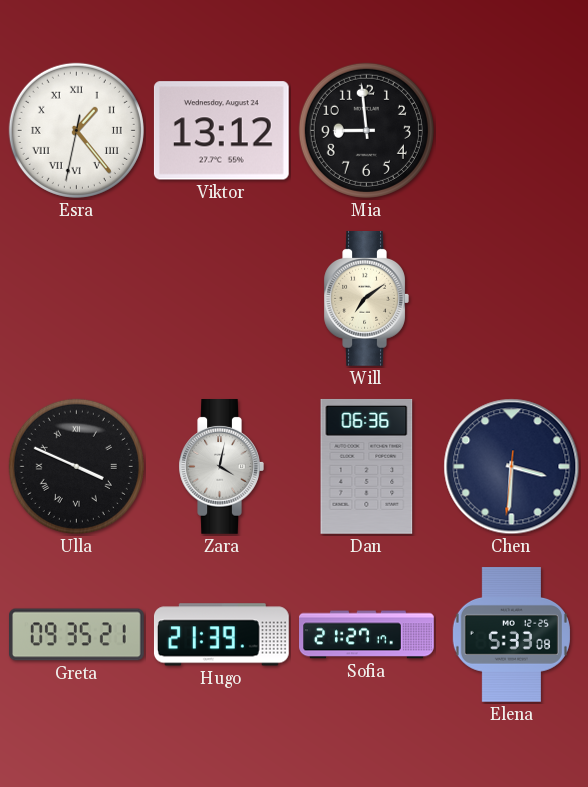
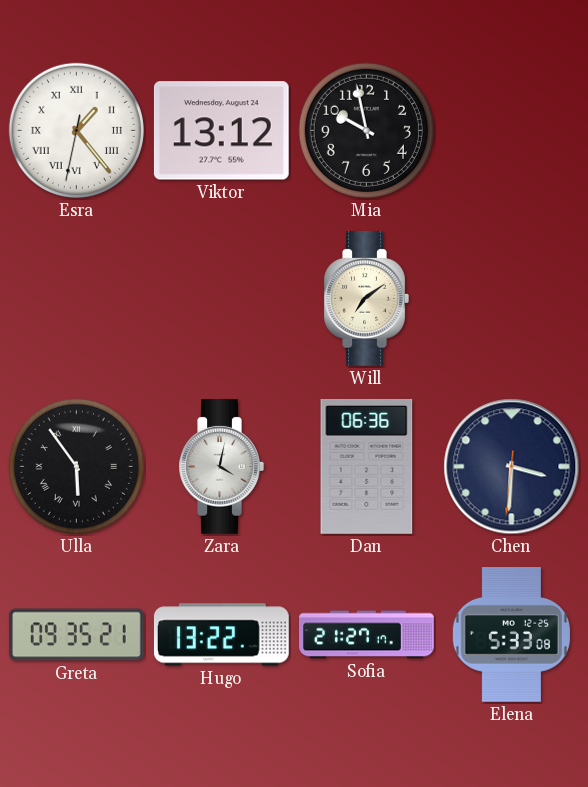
Mia: 8:59 -> 9:58
Ulla: 3:49 -> 5:54
Hugo: 21:39 -> 13:22
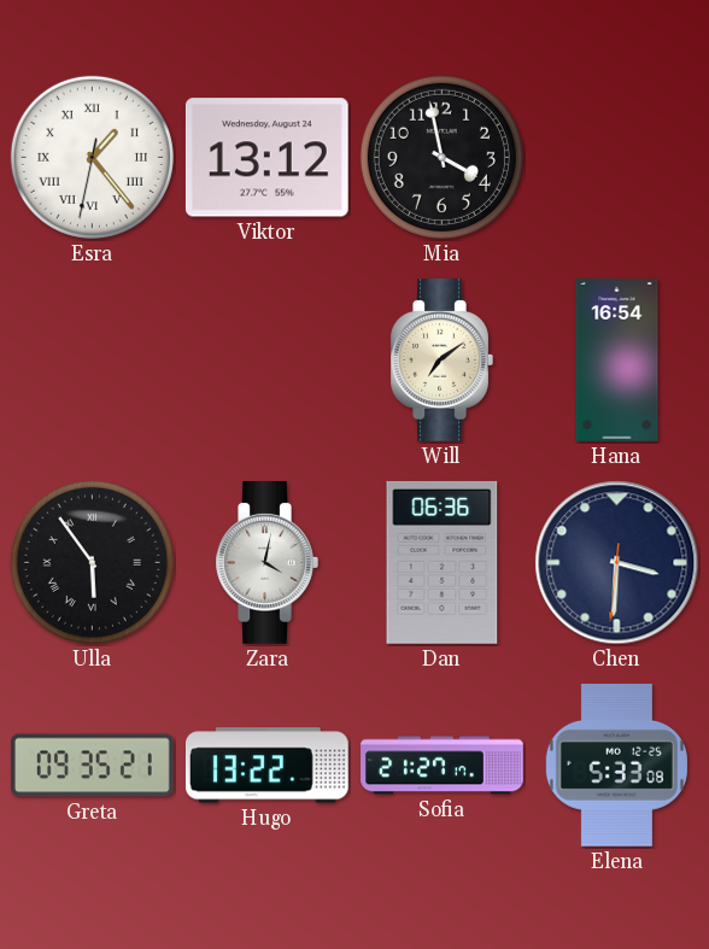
Mia: 9:58 -> 3:58
Hana: none -> 16:54
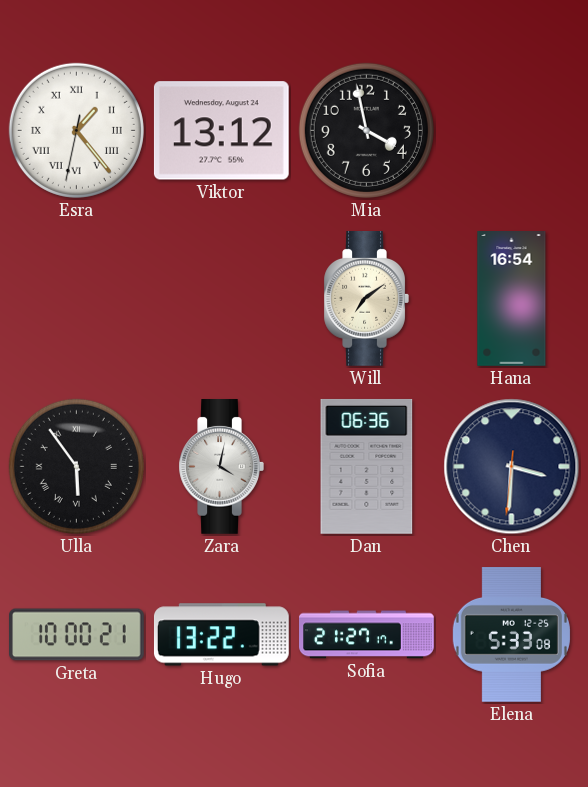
Greta: 09:35 -> 10:00
